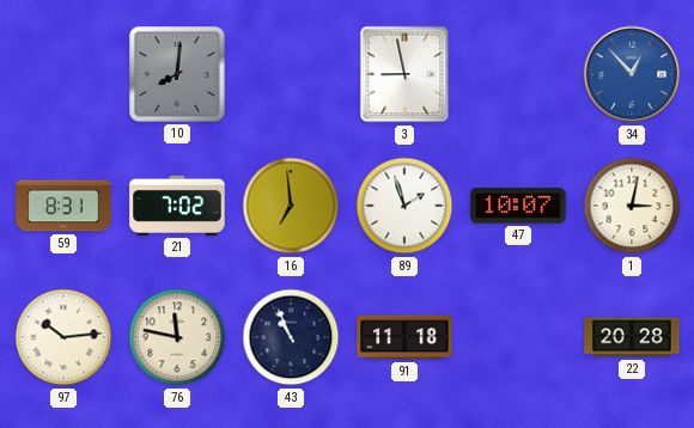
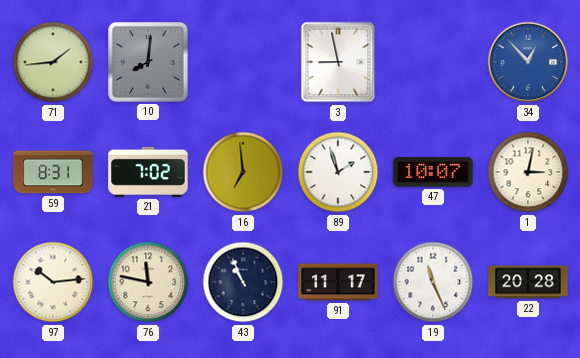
71: none -> 1:44
91: 11:18 -> 11:17
19: none -> 11:26
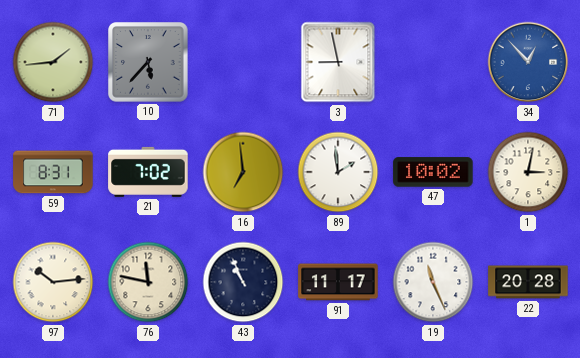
10: 8:01 -> 5:37
89: 1:57 -> 1:59
47: 10:07 -> 10:02
